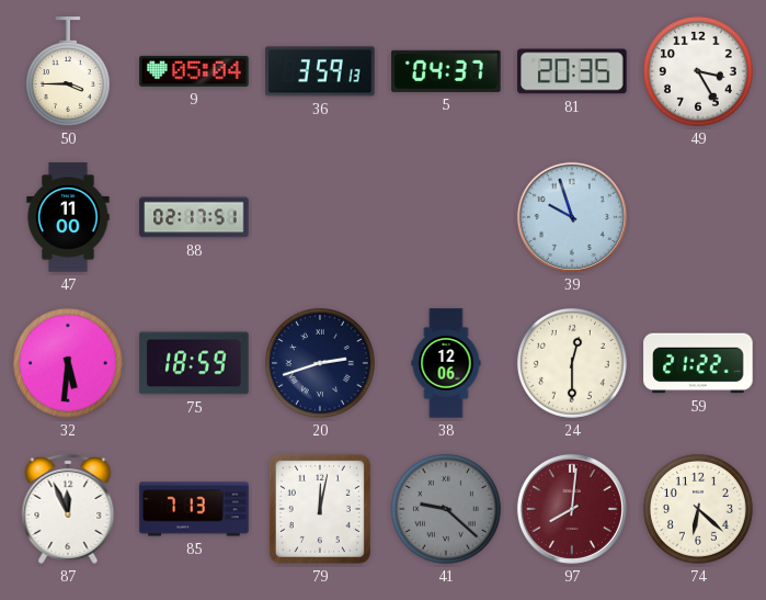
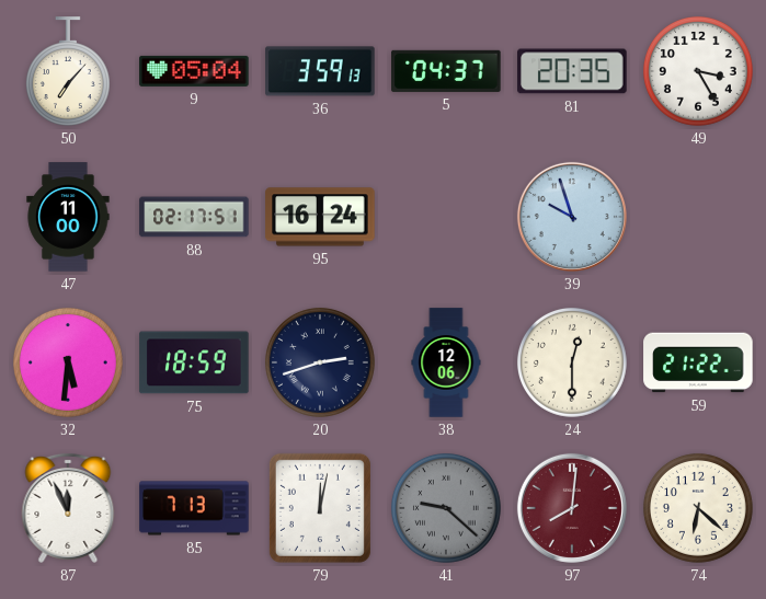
50: 3:45 -> 7:07
95: none -> 16:24
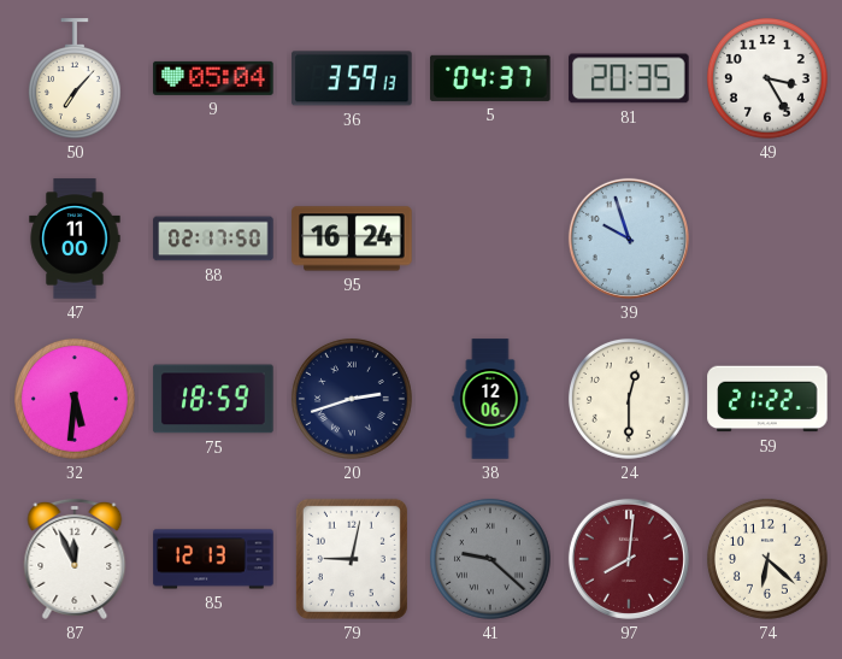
88: 02:17:51 -> 02:17:50
85: 7:13 -> 12:13
79: 12:02 -> 9:02
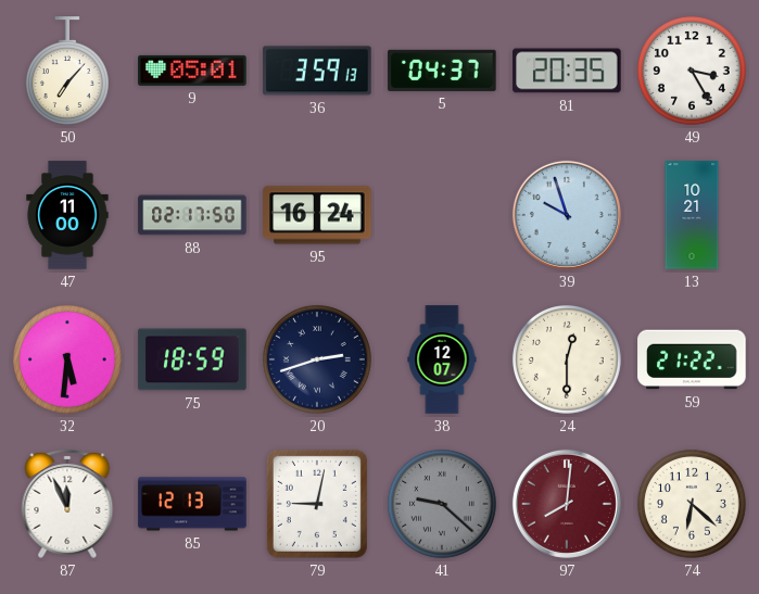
9: 05:04 -> 05:01
13: none -> 10:21
38: 12:06 -> 12:07
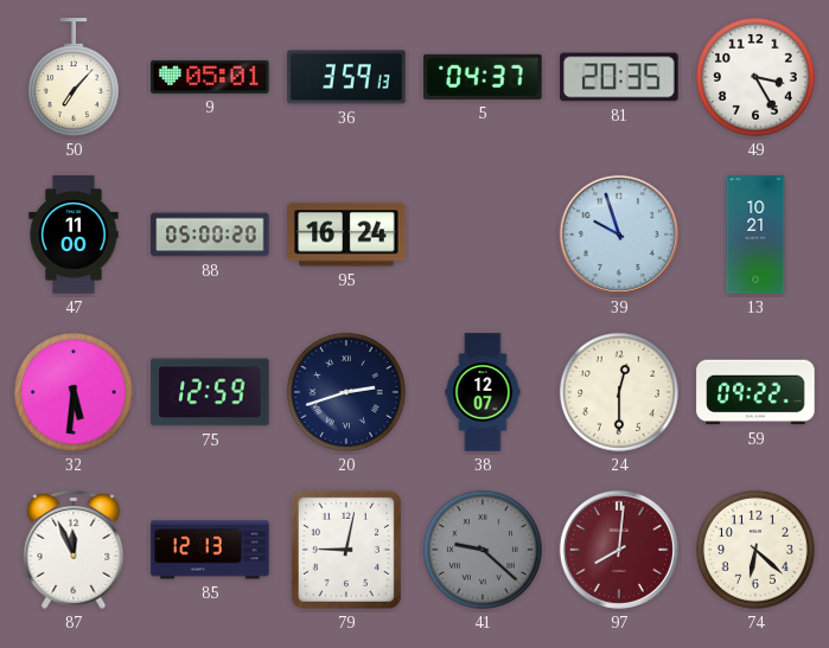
88: 02:17 -> 05:00
75: 18:59 -> 12:59
59: 21:22 -> 09:22
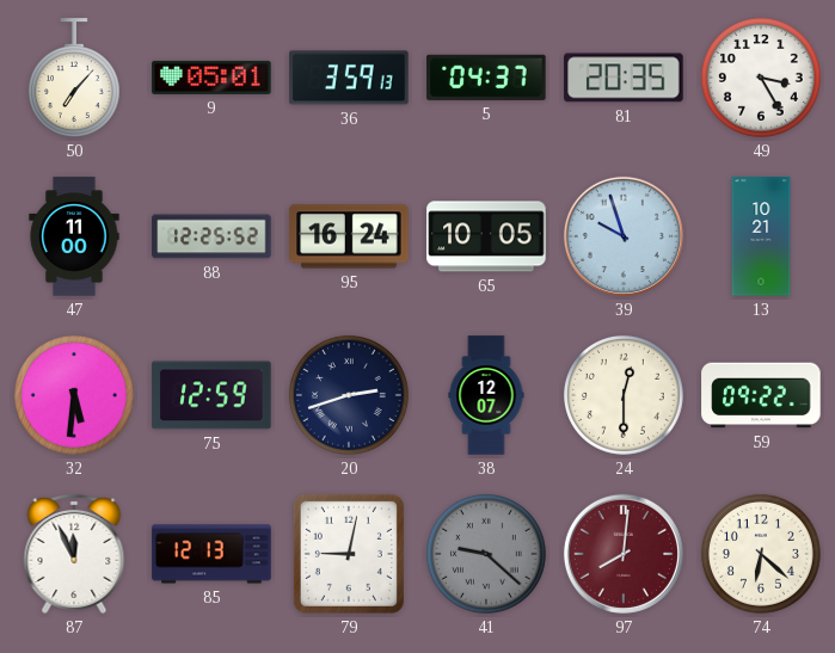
88: 05:00 -> 12:25
65: none -> 10:05
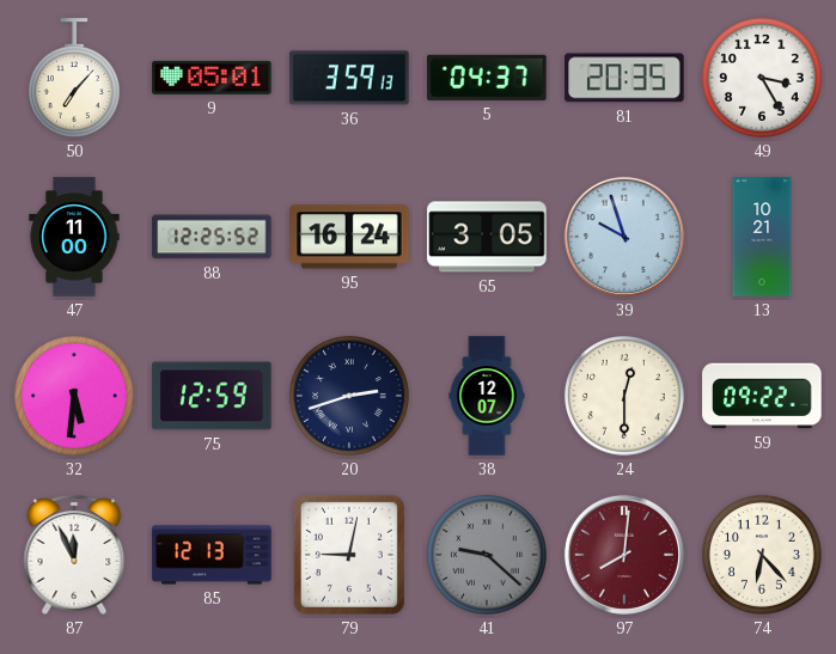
65: 10:05 -> 3:05
74: 6:22 -> 6:23
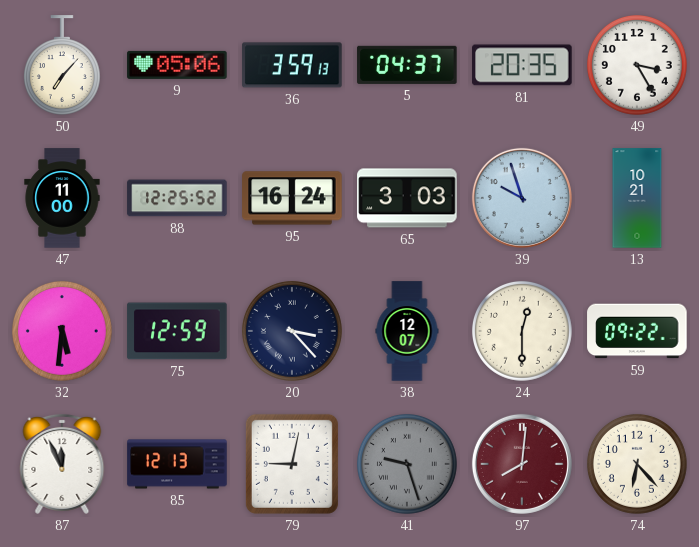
9: 05:01 -> 05:06
65: 3:05 -> 3:03
20: 2:42 -> 3:23
41: 9:22 -> 9:27
